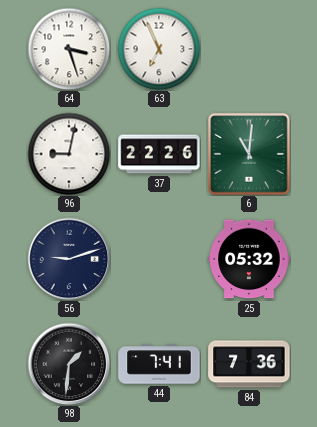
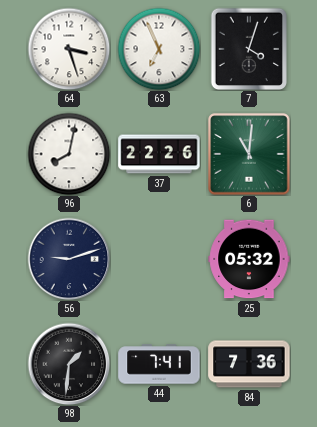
7: none -> 4:03
96: 9:02 -> 8:02
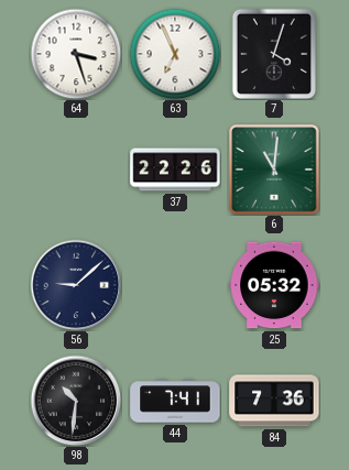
96: 8:02 -> none
56: 9:12 -> 9:08
98: 1:31 -> 10:31
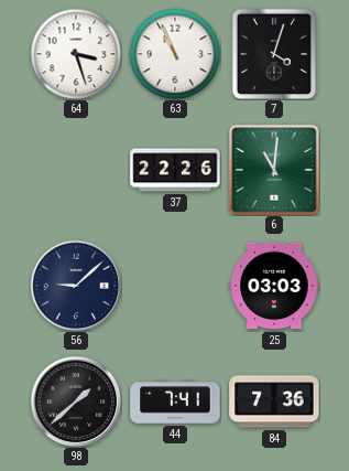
63: 6:56 -> 10:56
25: 05:32 -> 03:03
98: 10:31 -> 1:38
